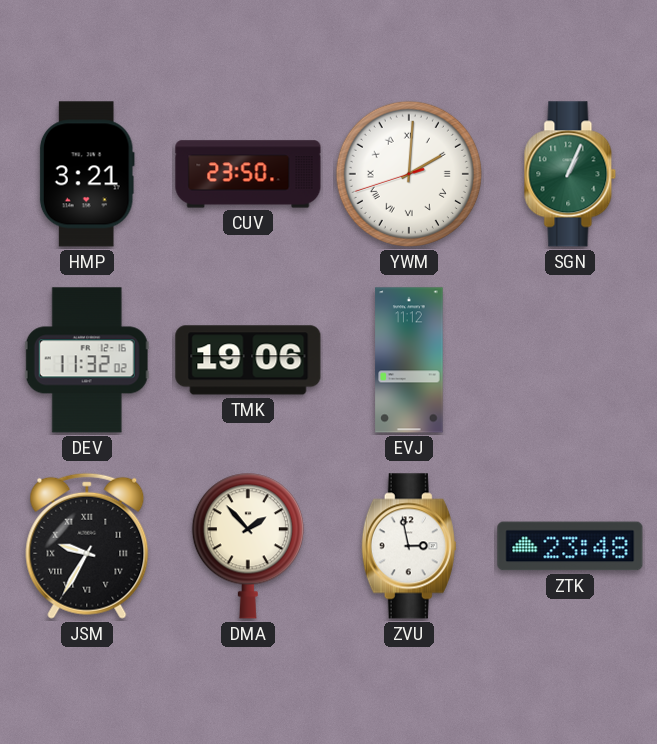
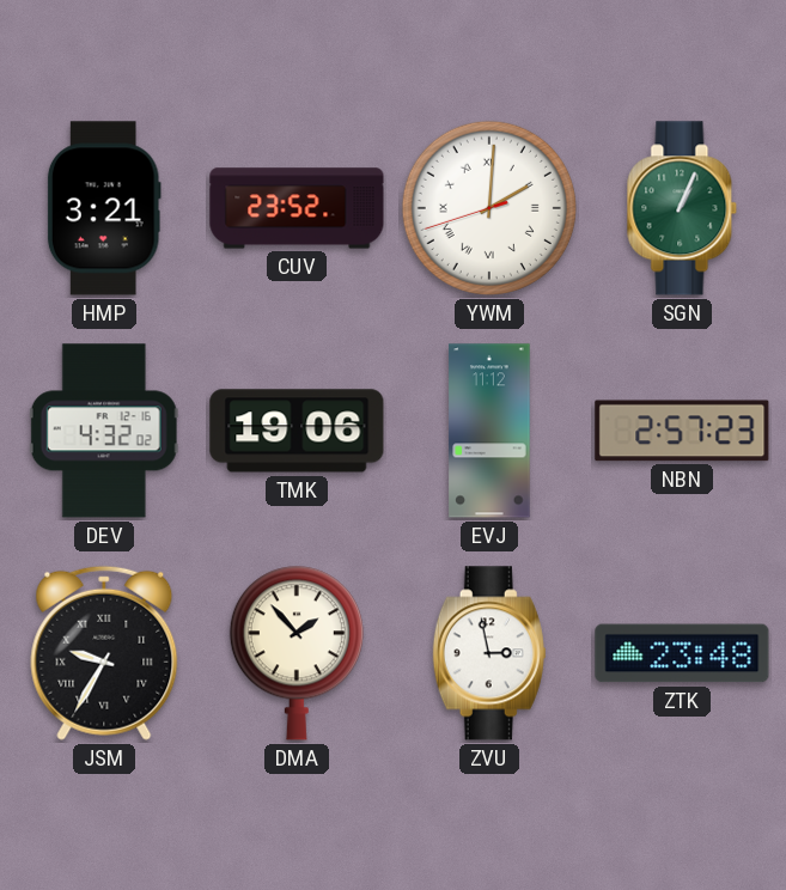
CUV: 23:50 -> 23:52
DEV: 11:32 -> 4:32
NBN: none -> 2:57
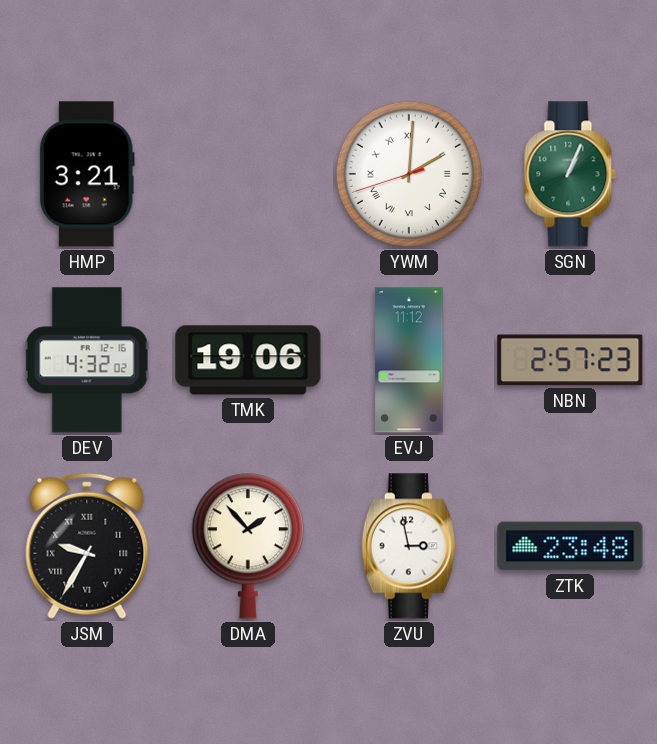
CUV: 23:52 -> none
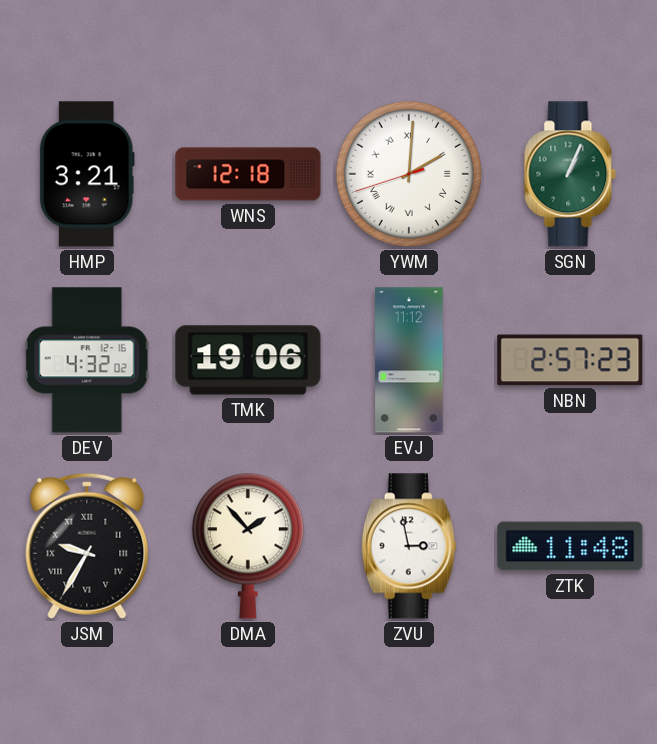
WNS: none -> 12:18
ZTK: 23:48 -> 11:48
